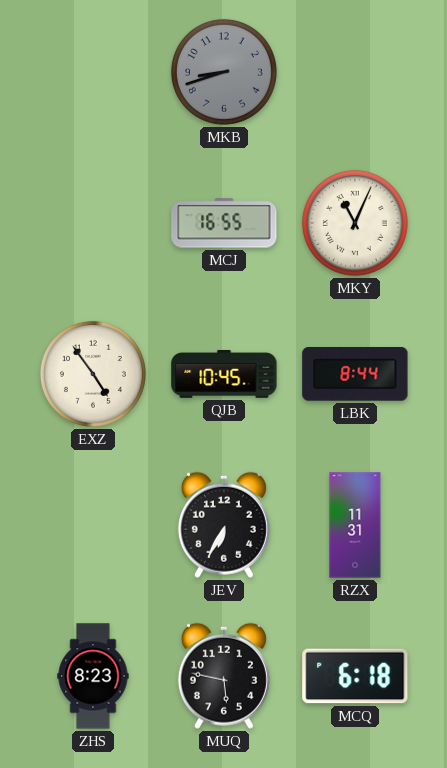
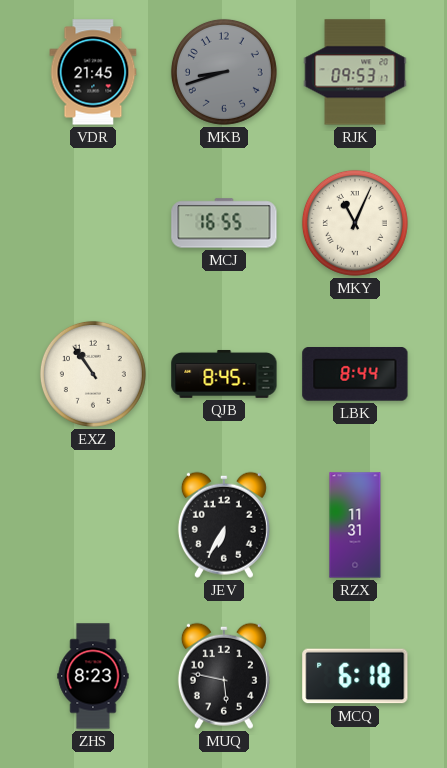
VDR: none -> 21:45
RJK: none -> 09:53
EXZ: 4:54 -> 10:54
QJB: 10:45 -> 8:45
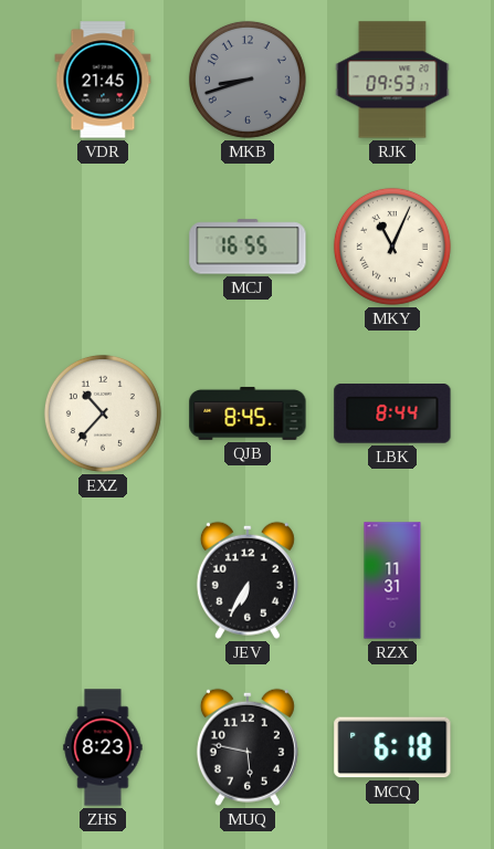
EXZ: 10:54 -> 10:37
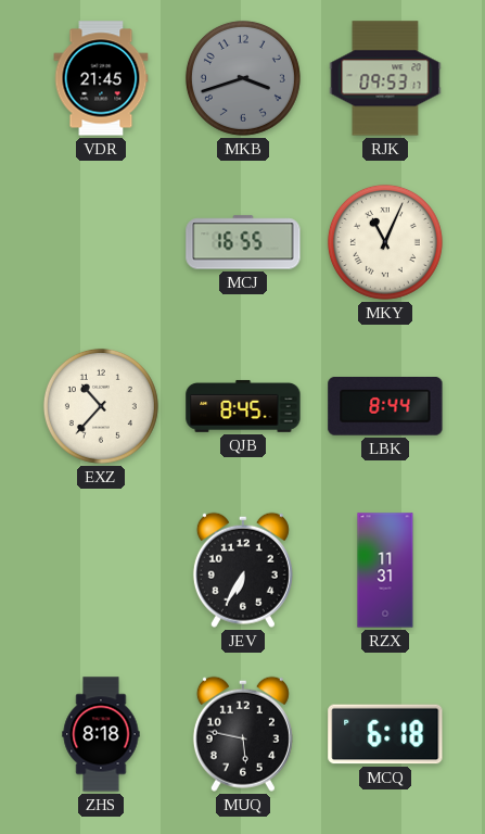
MKB: 8:42 -> 3:42
ZHS: 8:23 -> 8:18
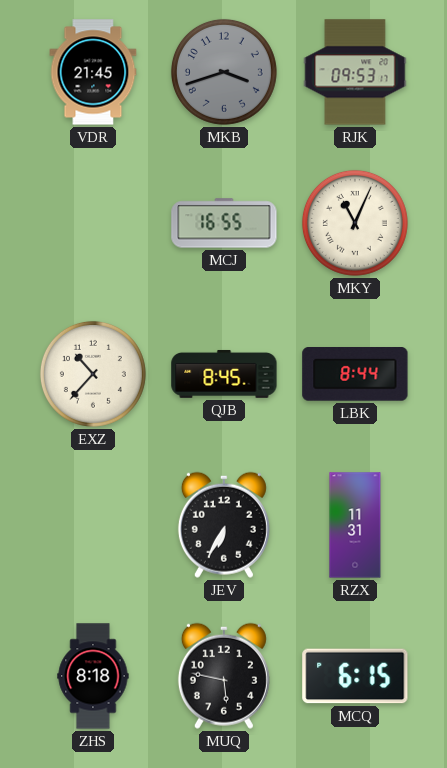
MCQ: 6:18 -> 6:15
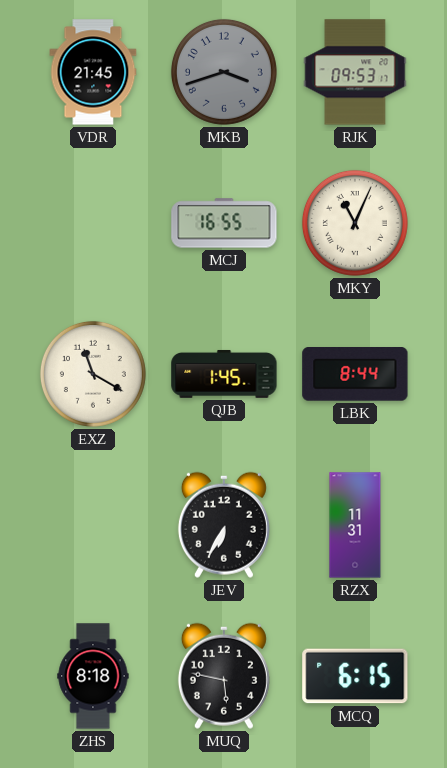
EXZ: 10:37 -> 11:20
QJB: 8:45 -> 1:45
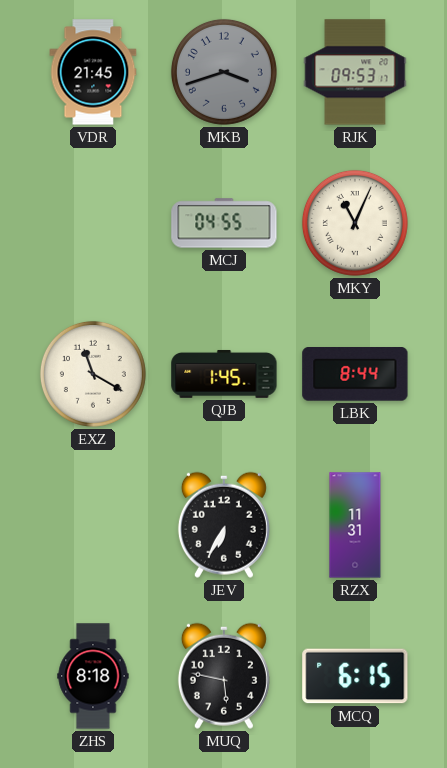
MCJ: 16:55 -> 04:55
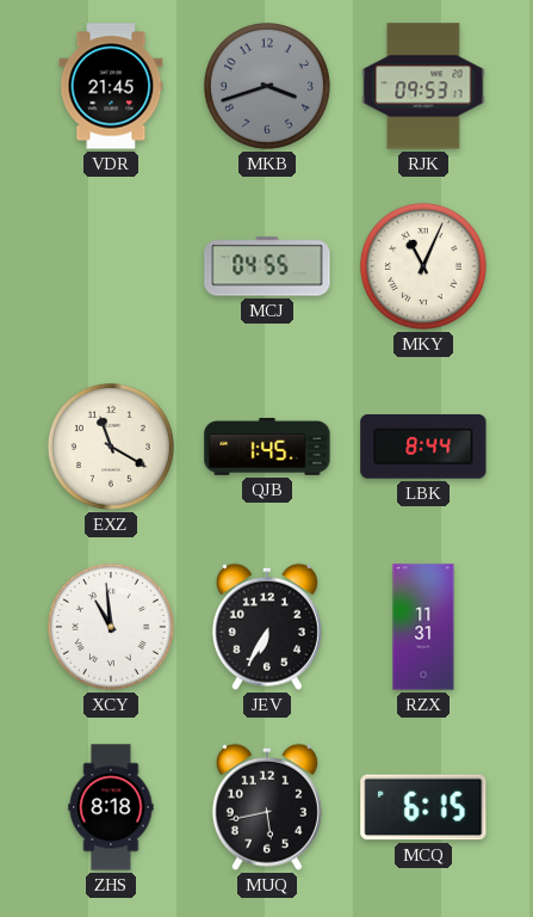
XCY: none -> 10:59
MUQ: 5:47 -> 5:43
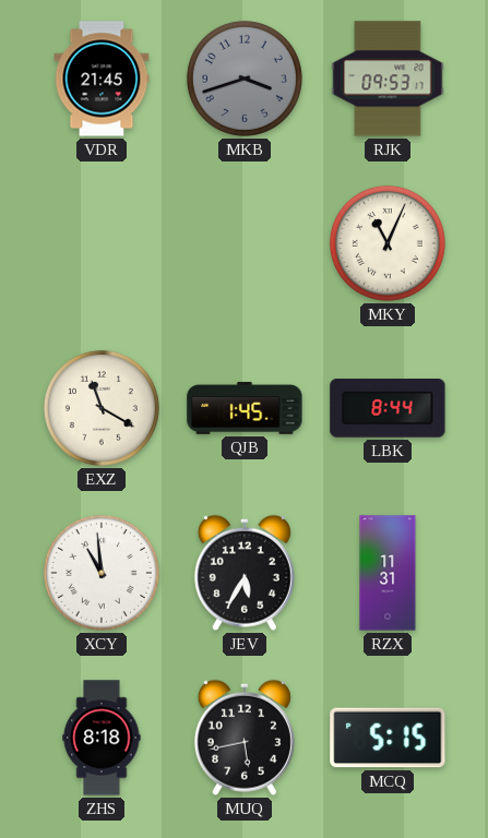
MCJ: 04:55 -> none
JEV: 6:35 -> 5:35
MCQ: 6:15 -> 5:15
